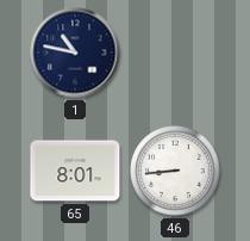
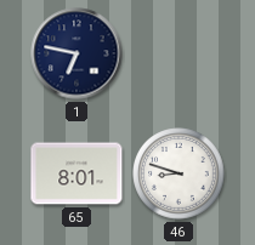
1: 10:47 -> 6:47
46: 8:44 -> 8:48
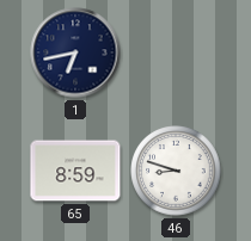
1: 6:47 -> 6:43
65: 8:01 -> 8:59
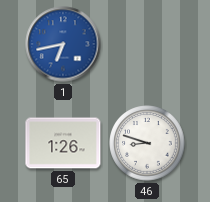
1 dial: navy -> blue
65: 8:59 -> 1:26
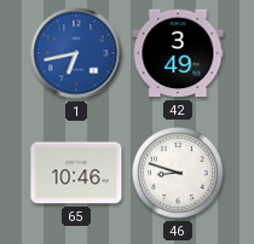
42: none -> 3:49
65: 1:26 -> 10:46
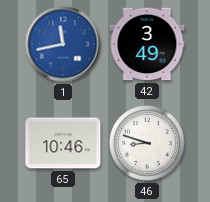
1: 6:43 -> 11:43
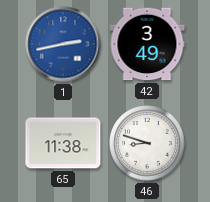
1: 11:43 -> 2:43
65: 10:46 -> 11:38
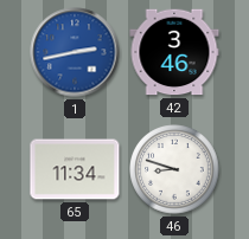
42: 3:49 -> 3:46
65: 11:38 -> 11:34
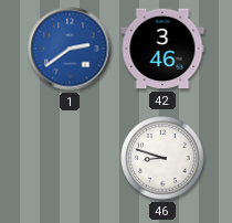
1: 2:43 -> 2:39
65: 11:34 -> none
